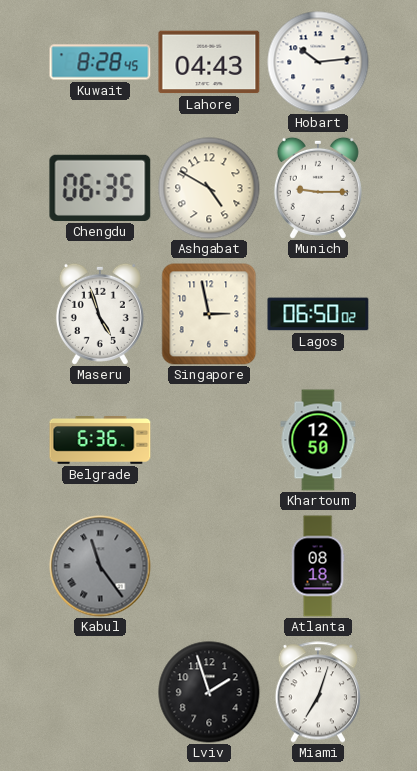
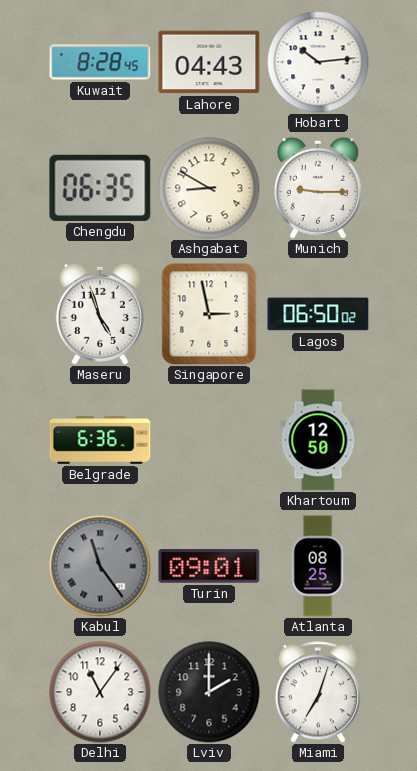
Ashgabat: 4:50 -> 8:50
Turin: none -> 09:01
Atlanta: 08:18 -> 08:25
Delhi: none -> 11:06
Lviv: 1:57 -> 2:00
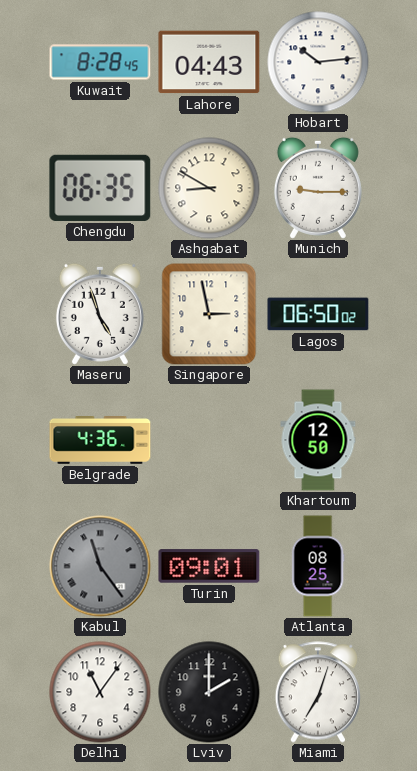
Belgrade: 6:36 -> 4:36
